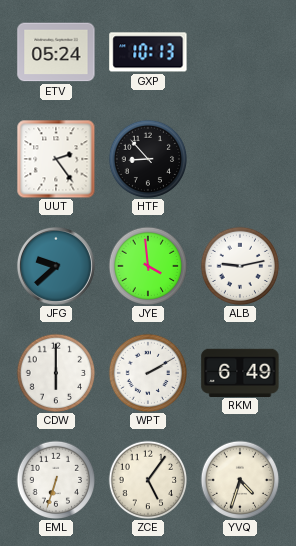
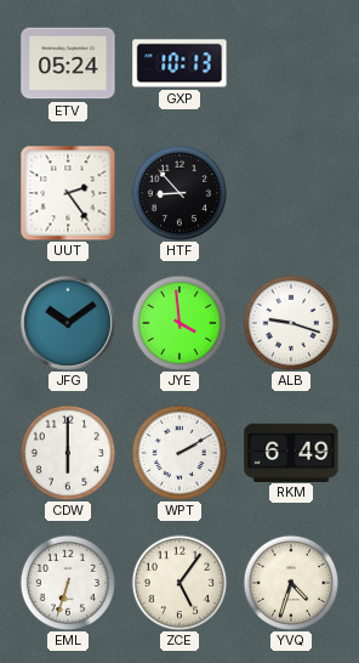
JFG: 9:38 -> 10:09
ALB: 9:13 -> 9:18
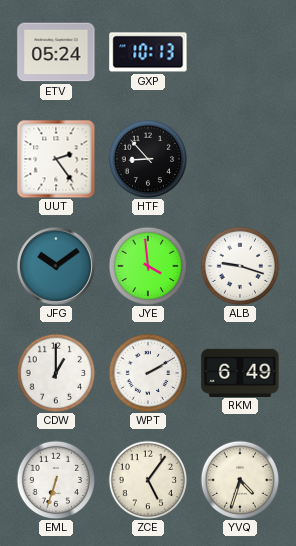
CDW: 6:00 -> 1:00
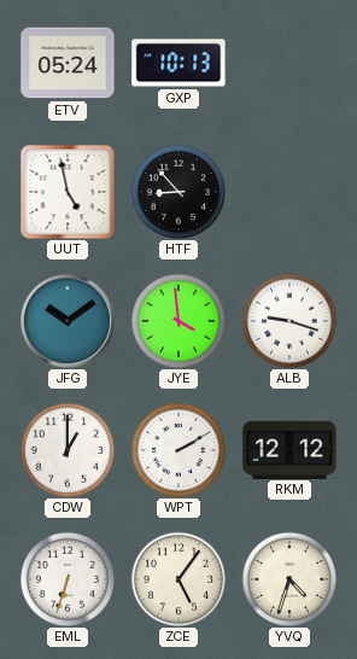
UUT: 2:24 -> 4:58
RKM: 6:49 -> 12:12
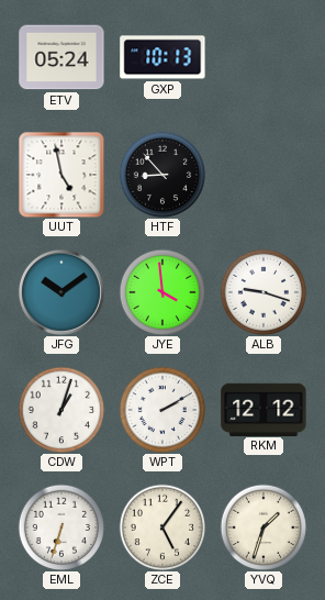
CDW: 1:00 -> 1:03
YVQ: 4:33 -> 1:33
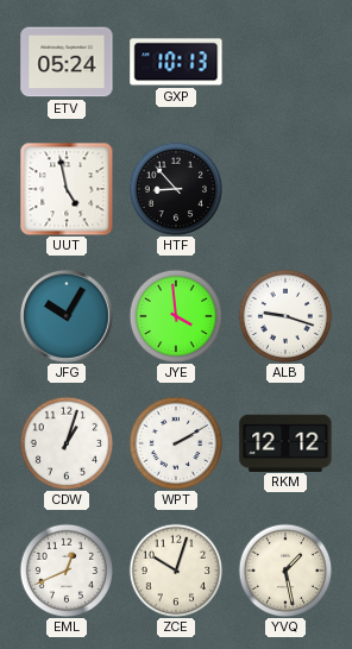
JFG: 10:09 -> 10:05
EML: 6:33 -> 12:41
ZCE: 5:06 -> 10:03
YVQ: 1:33 -> 1:28
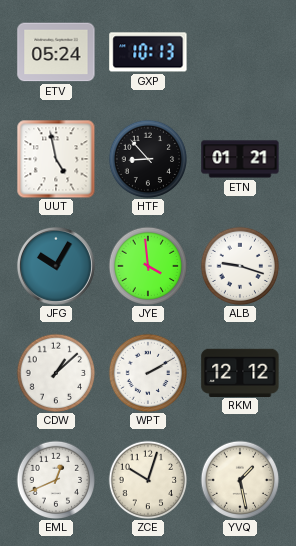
ETN: none -> 01:21
CDW: 1:03 -> 1:08
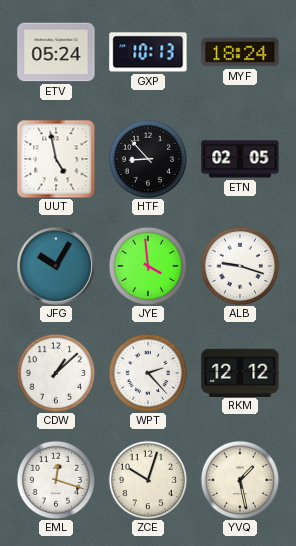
MYF: none -> 18:24
ETN: 01:21 -> 02:05
WPT: 2:10 -> 2:23
EML: 12:41 -> 12:18
